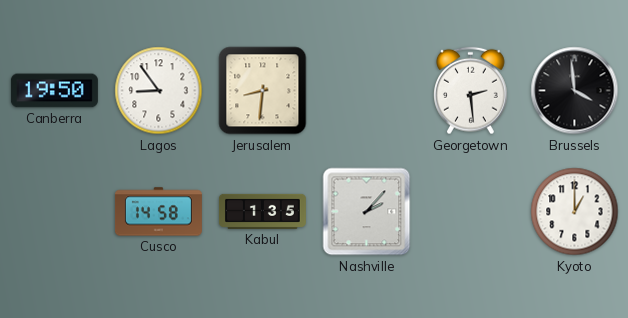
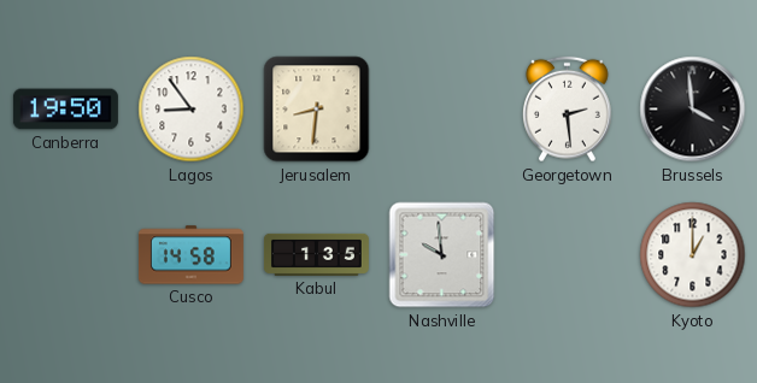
Nashville: 2:07 -> 9:59
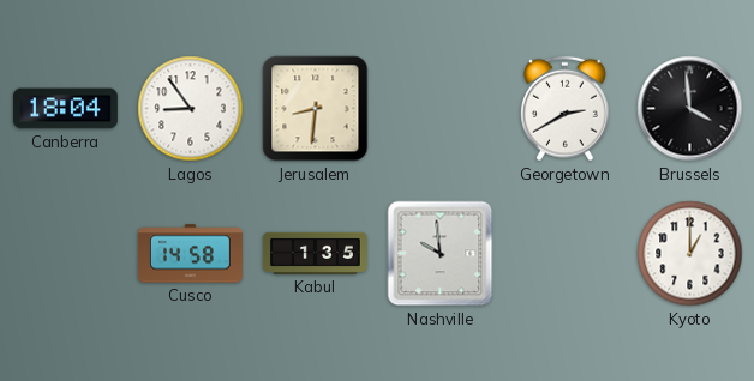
Canberra: 19:50 -> 18:04
Georgetown: 2:29 -> 2:40
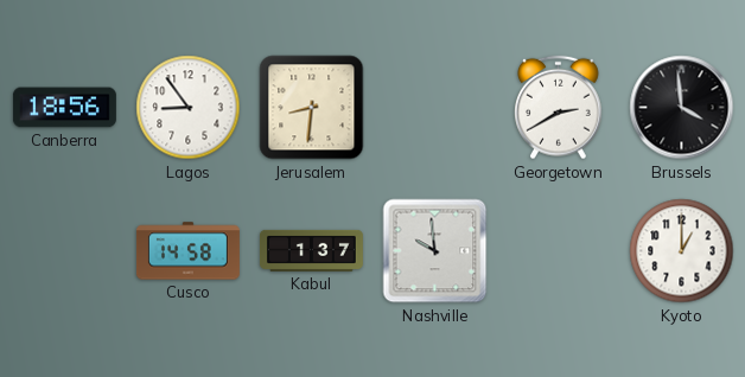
Canberra: 18:04 -> 18:56
Kabul: 1:35 -> 1:37
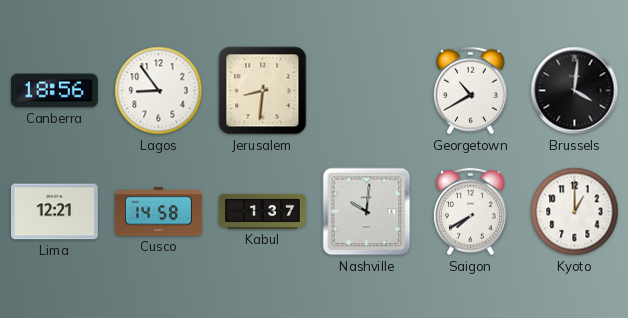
Georgetown: 2:40 -> 10:40
Brussels: 3:59 -> 4:01
Lima: none -> 12:21
Nashville: 9:59 -> 10:01
Saigon: none -> 7:40
